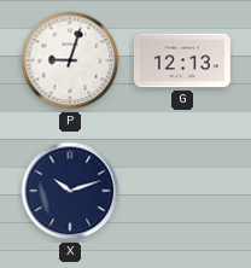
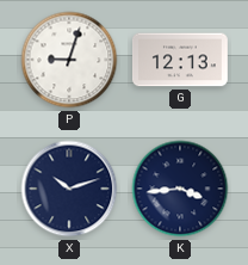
K: none -> 3:44
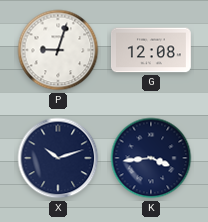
G: 12:13 -> 12:08
